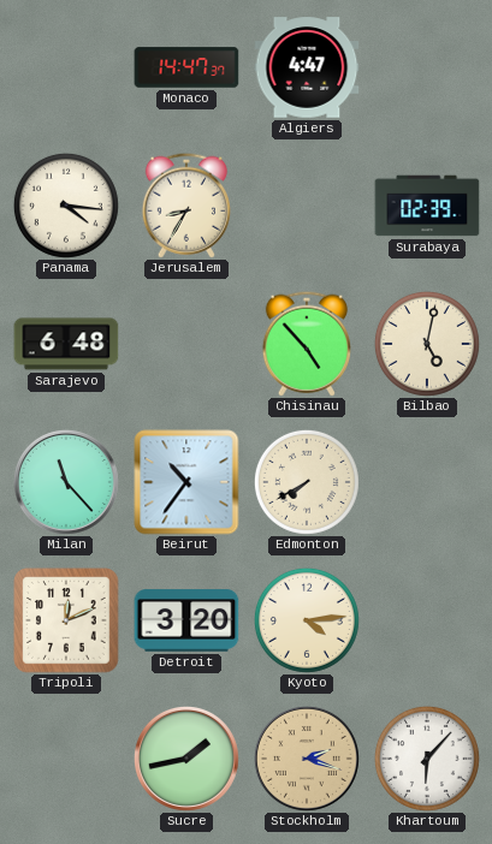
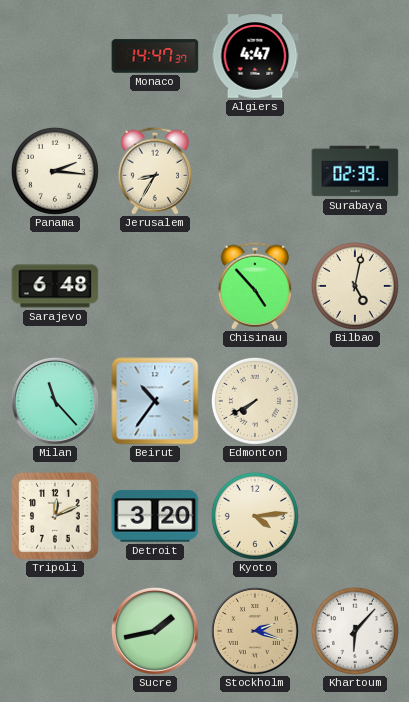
Panama: 4:16 -> 2:16
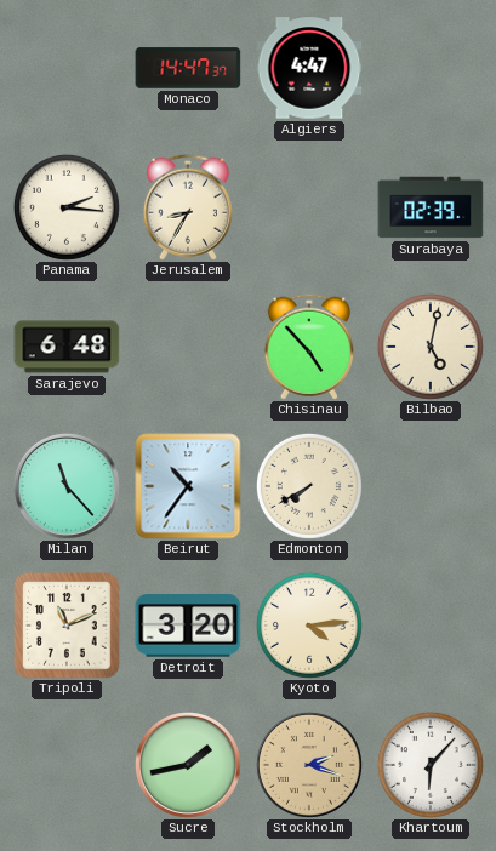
Tripoli: 12:11 -> 11:11
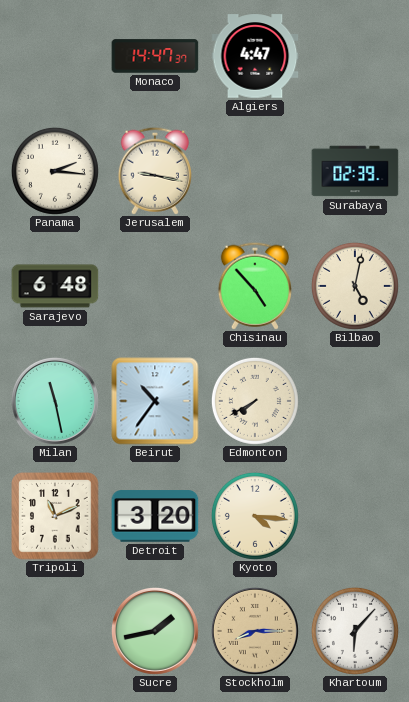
Jerusalem: 8:35 -> 9:17
Milan: 11:23 -> 11:28
Kyoto: 4:14 -> 4:16
Stockholm: 2:18 -> 8:15
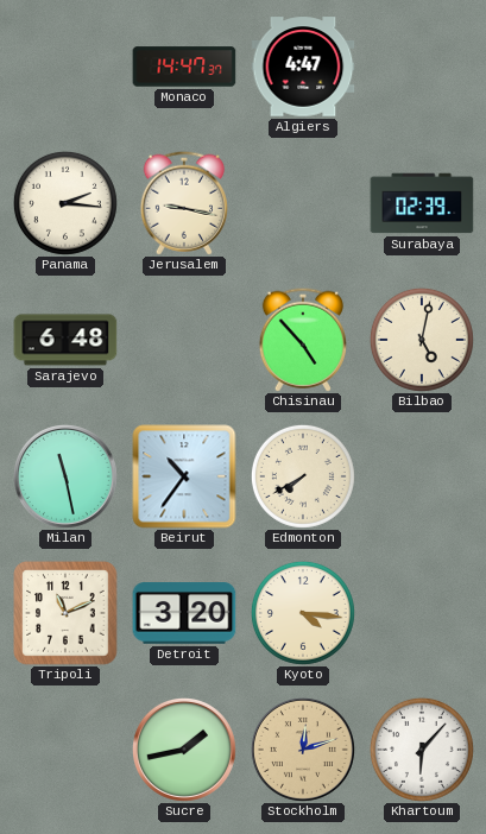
Stockholm: 8:15 -> 12:12
